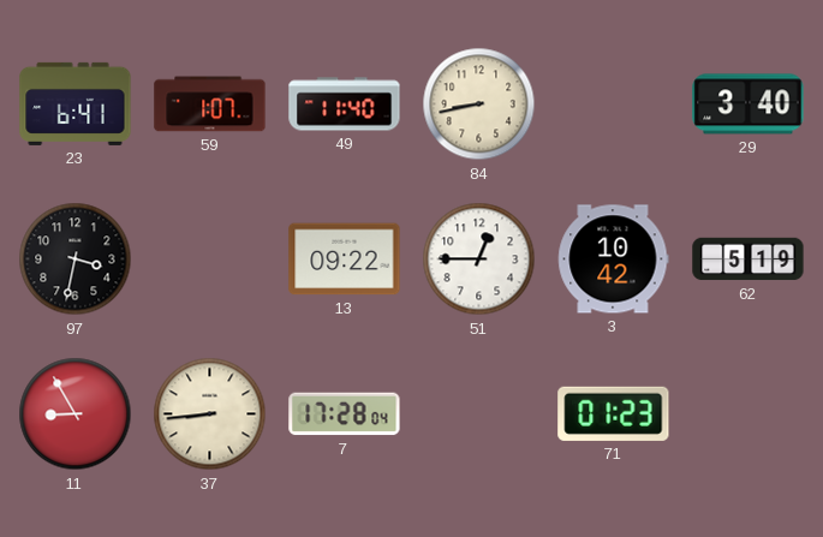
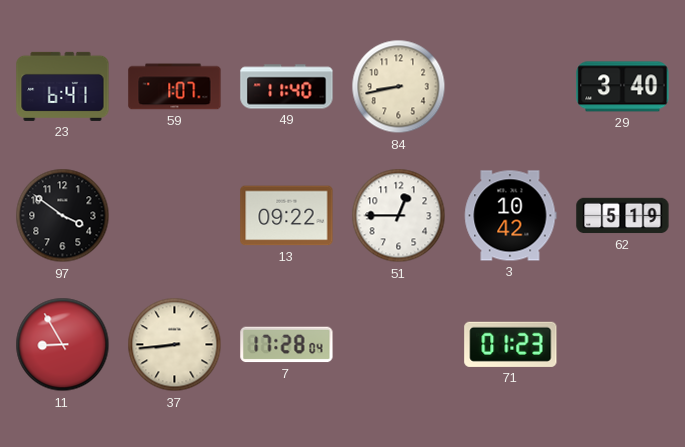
97: 3:32 -> 3:51
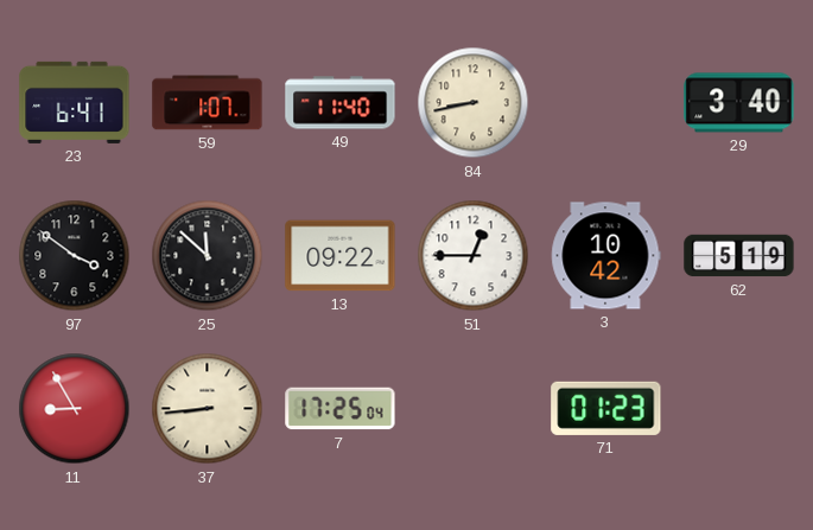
25: none -> 11:52
7: 17:28 -> 17:25
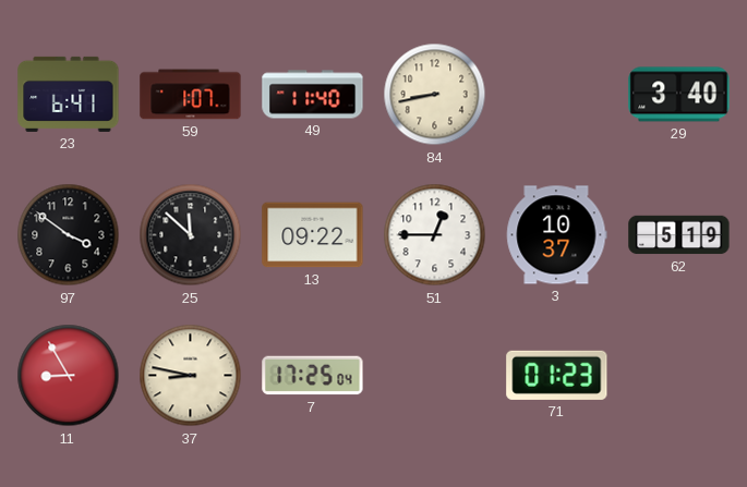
3: 10:42 -> 10:37
37: 8:44 -> 8:47
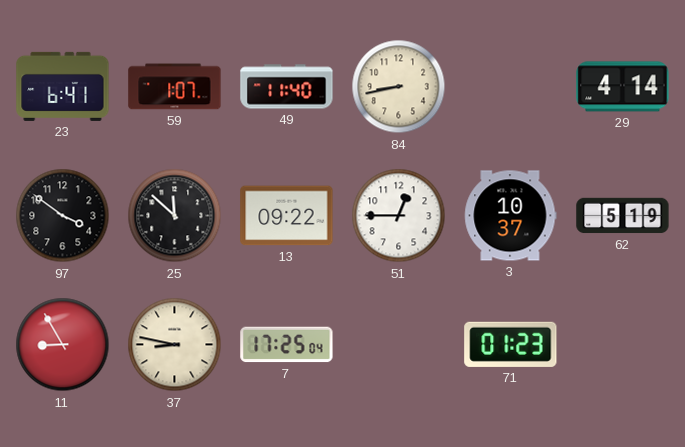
29: 3:40 -> 4:14
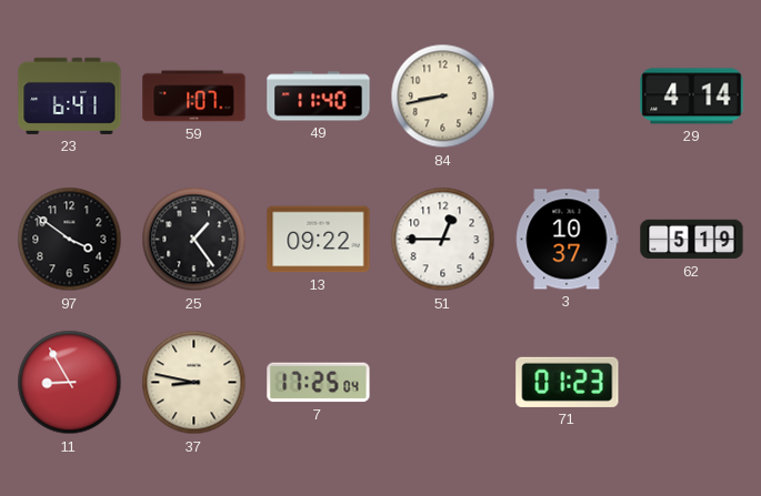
25: 11:52 -> 1:24
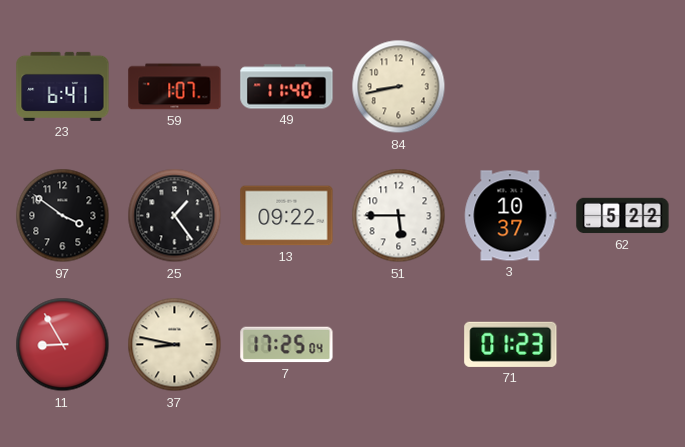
29: 4:14 -> none
51: 12:45 -> 5:45
62: 5:19 -> 5:22
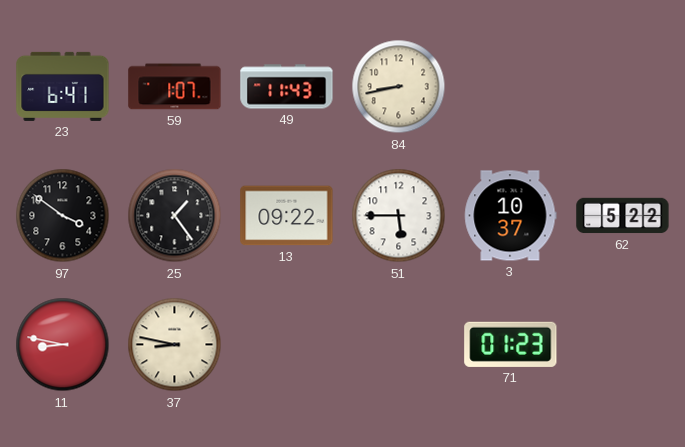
49: 11:40 -> 11:43
11: 8:55 -> 8:47
7: 17:25 -> none
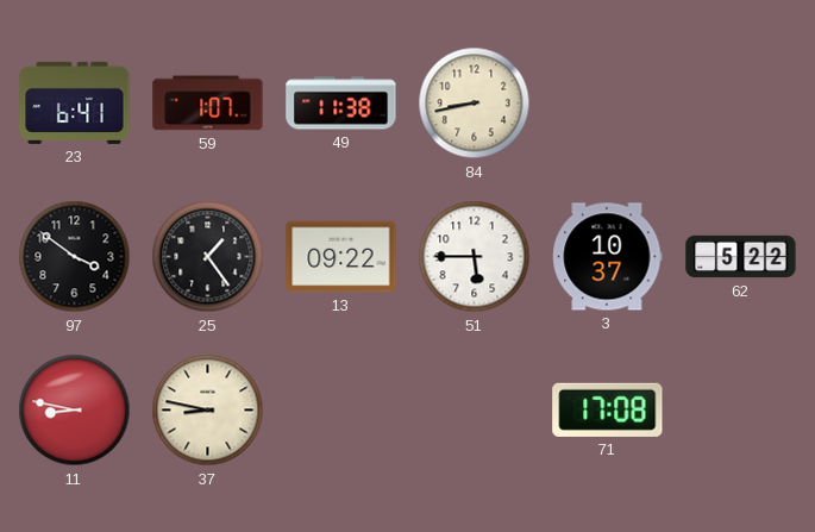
49: 11:43 -> 11:38
71: 01:23 -> 17:08
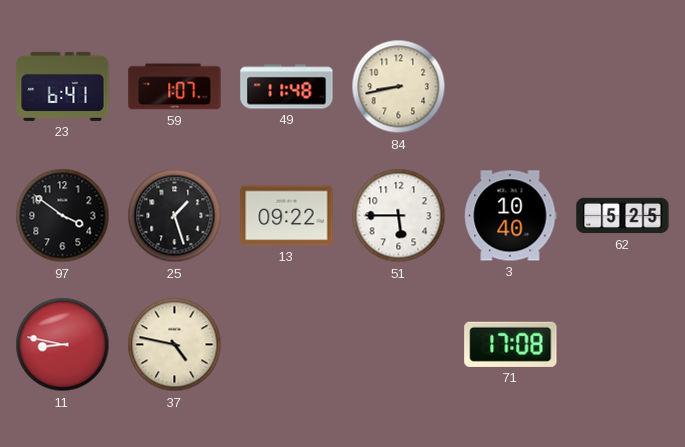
49: 11:38 -> 11:48
25: 1:24 -> 1:27
3: 10:37 -> 10:40
62: 5:22 -> 5:25
37: 8:47 -> 4:47
